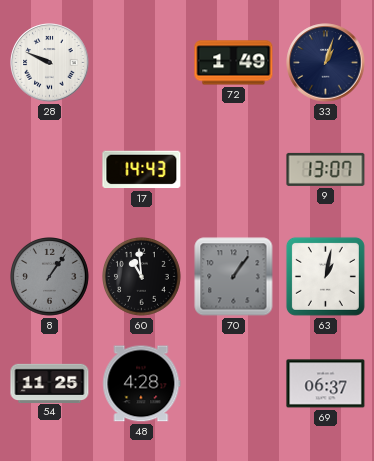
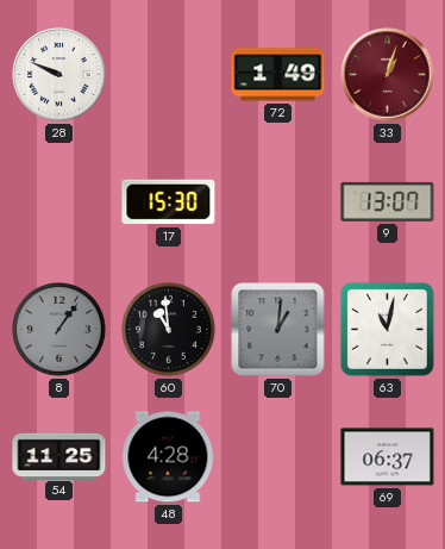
33 dial: navy -> burgundy
17: 14:43 -> 15:30
70: 1:06 -> 1:01
63: 1:02 -> 11:02
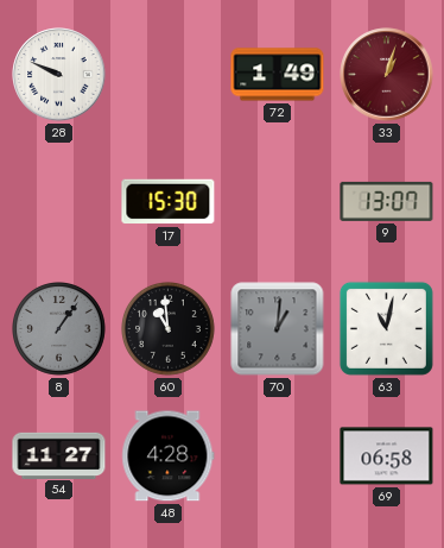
54: 11:25 -> 11:27
69: 06:37 -> 06:58
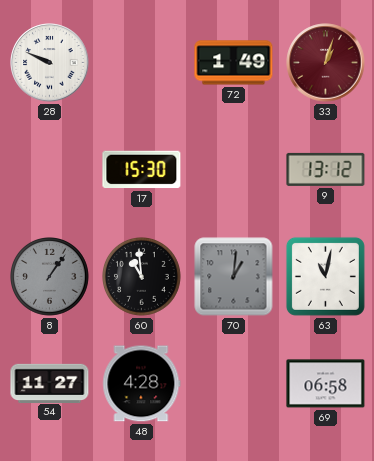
9: 13:07 -> 13:12
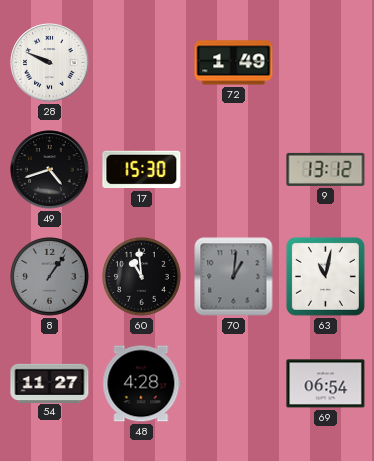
33: 1:03 -> none
49: none -> 4:42
69: 06:58 -> 06:54
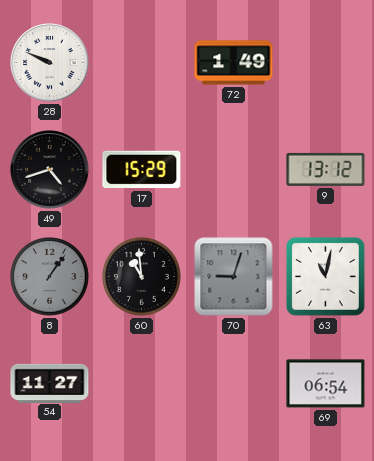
17: 15:30 -> 15:29
70: 1:01 -> 9:03
48: 4:28 -> none
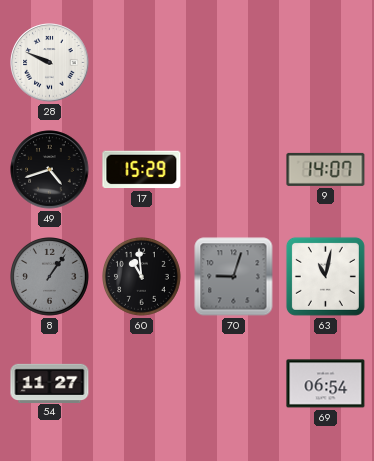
72: 1:49 -> none
9: 13:12 -> 14:07
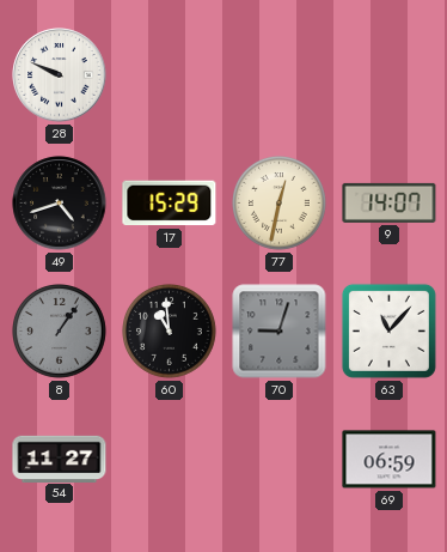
77: none -> 12:32
63: 11:02 -> 11:07
69: 06:54 -> 06:59
